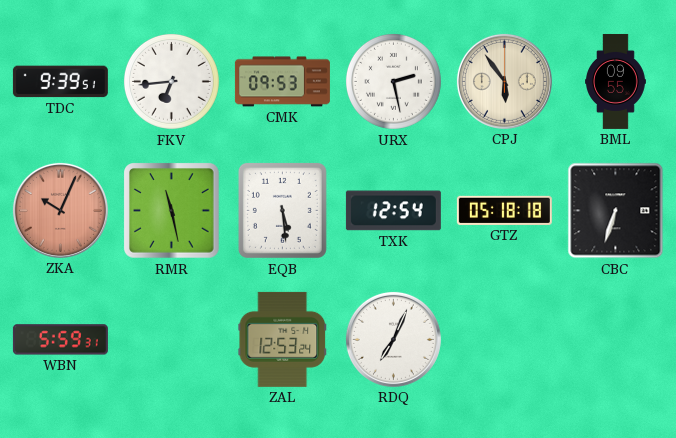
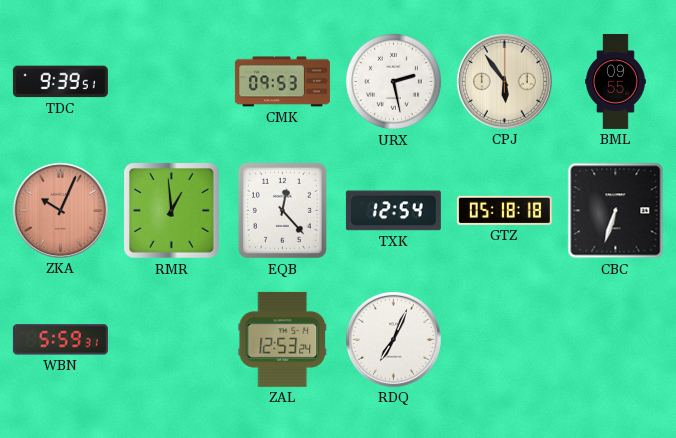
FKV: 6:44 -> none
RMR: 11:28 -> 12:59
EQB: 5:29 -> 12:23
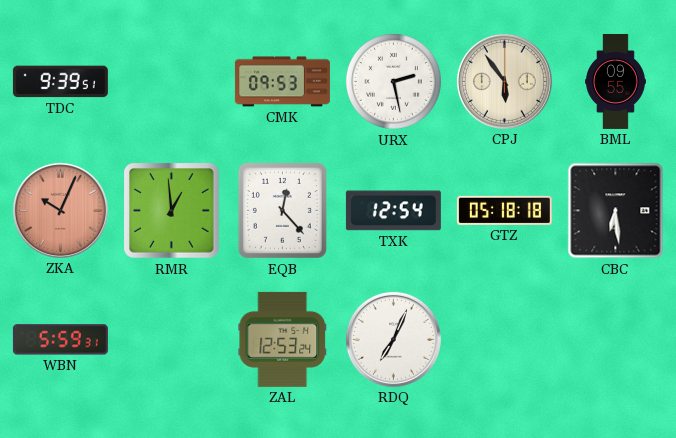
CBC: 6:33 -> 6:29
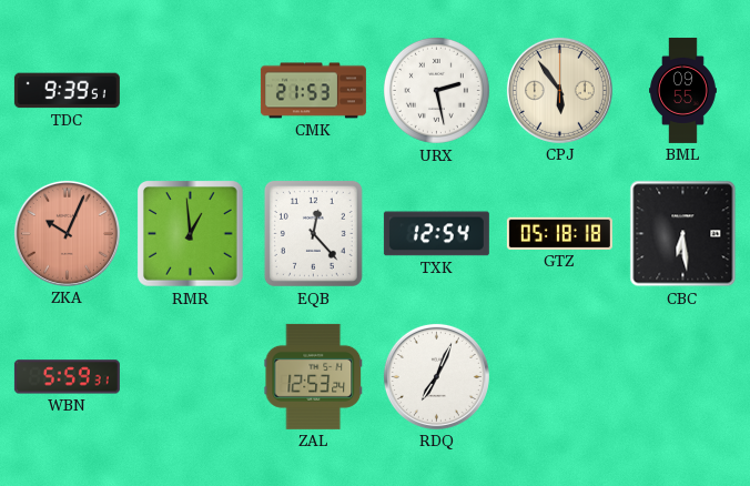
CMK: 09:53 -> 21:53
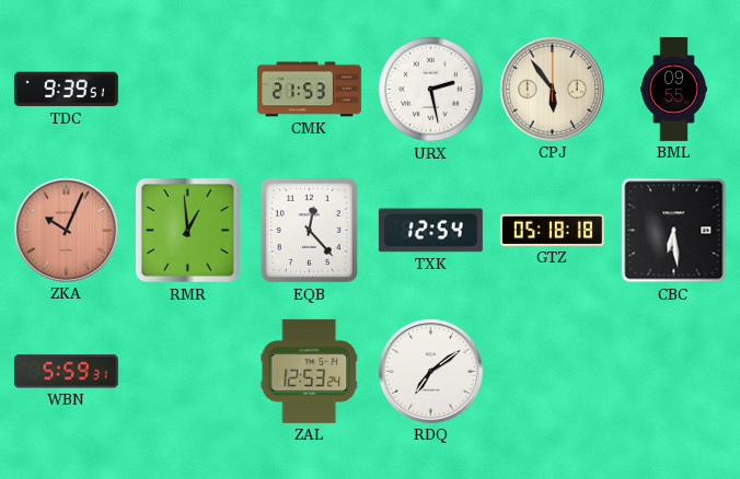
RDQ: 7:04 -> 7:09
